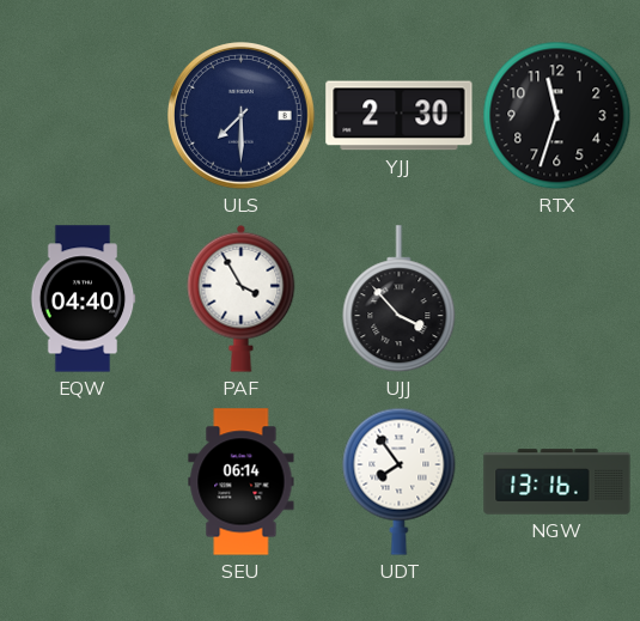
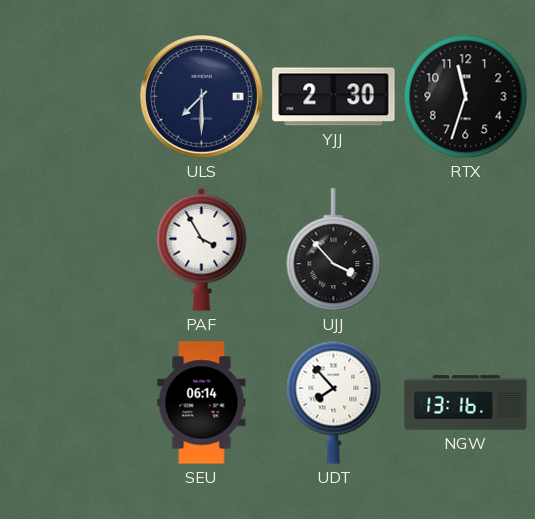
EQW: 04:40 -> none
UDT: 7:54 -> 7:53
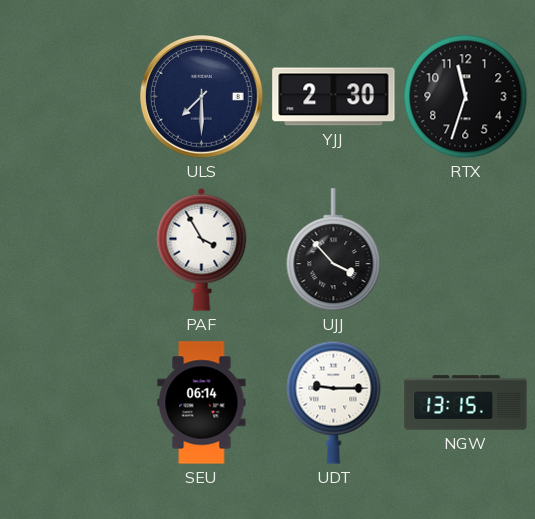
UDT: 7:53 -> 9:15
NGW: 13:16 -> 13:15
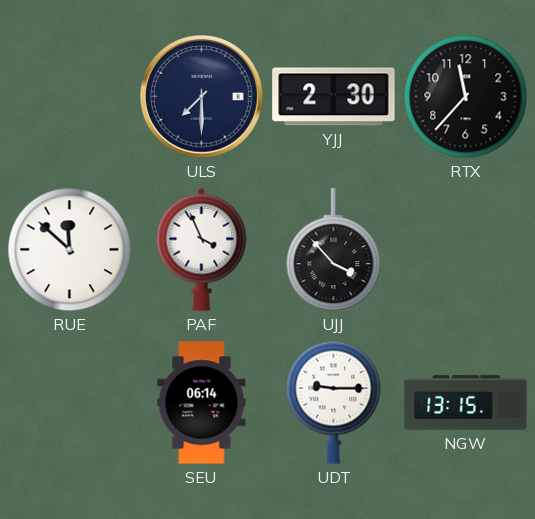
RTX: 11:33 -> 11:37
RUE: none -> 11:52
PAF: 3:55 -> 3:56
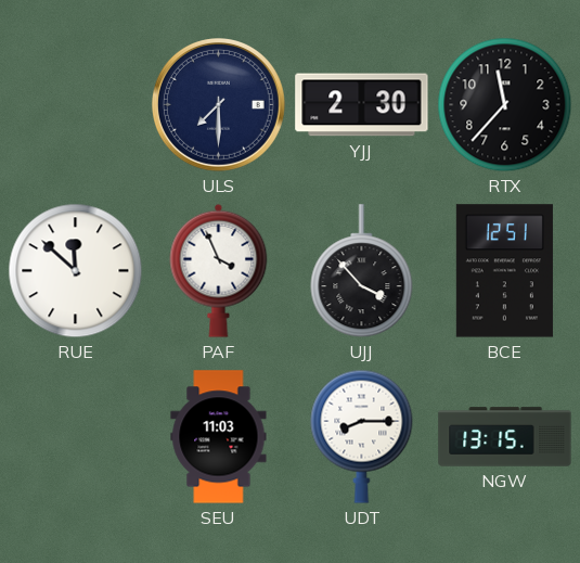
BCE: none -> 12:51
SEU: 06:14 -> 11:03
UDT: 9:15 -> 8:15
